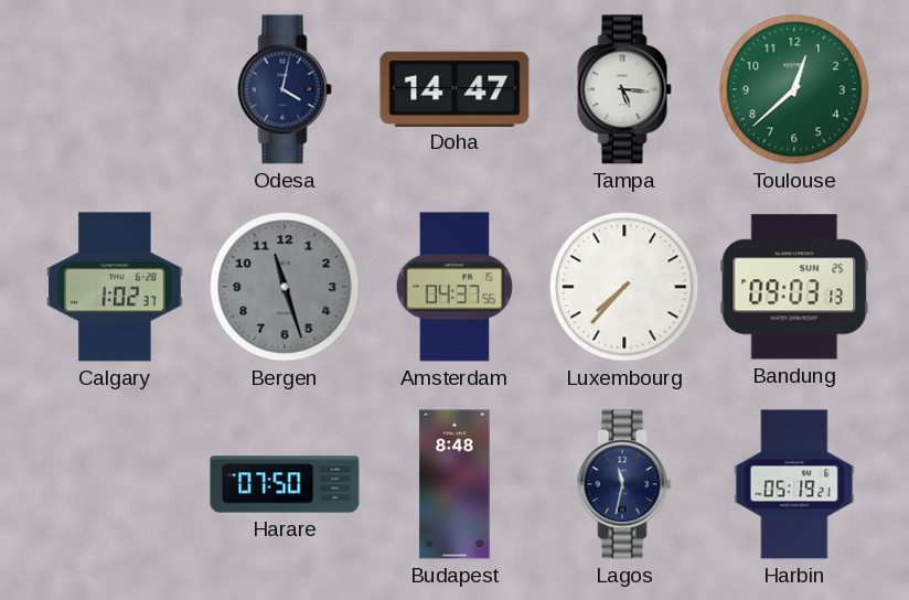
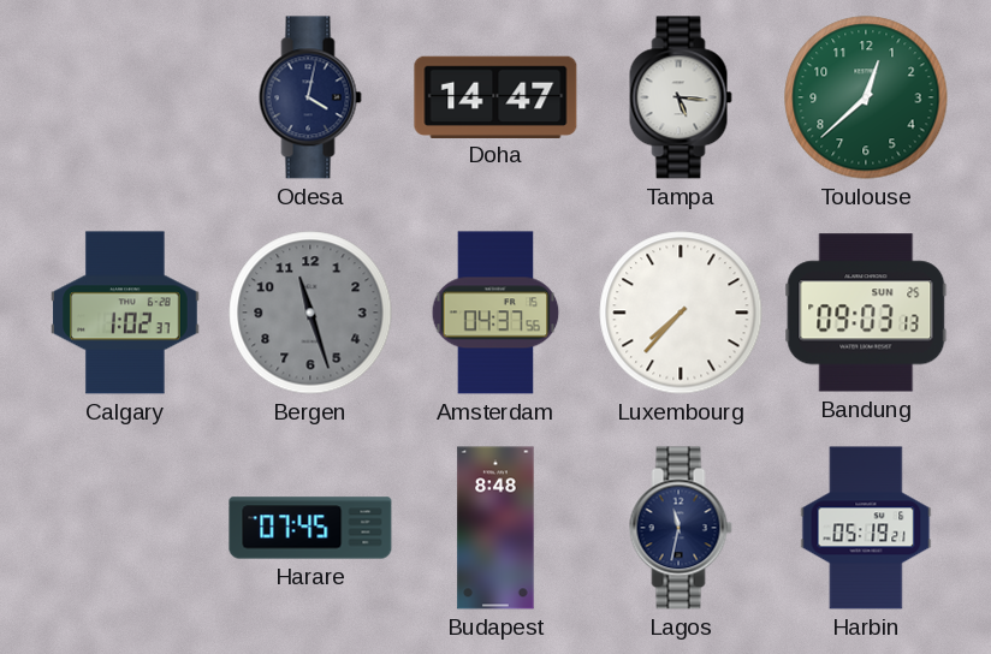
Harare: 07:50 -> 07:45
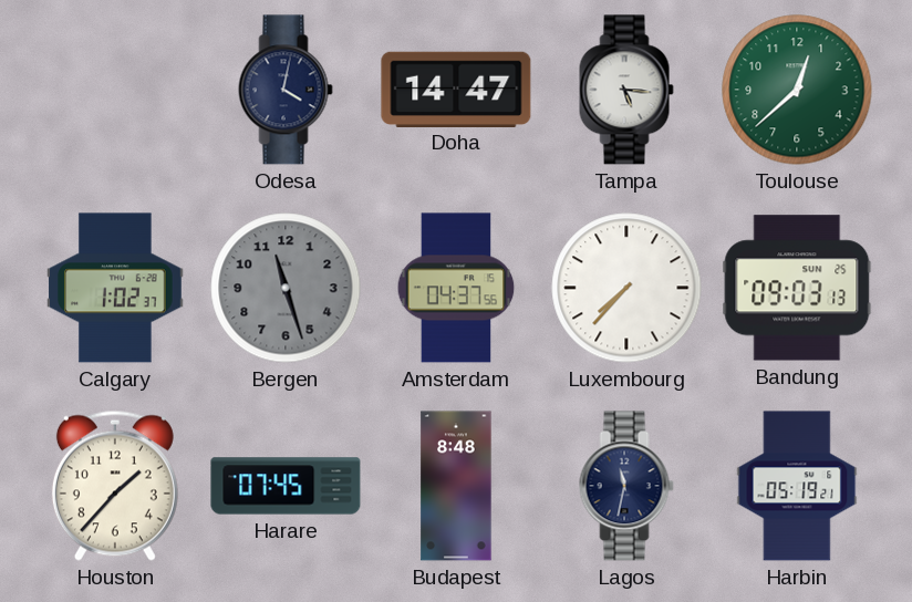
Houston: none -> 1:37
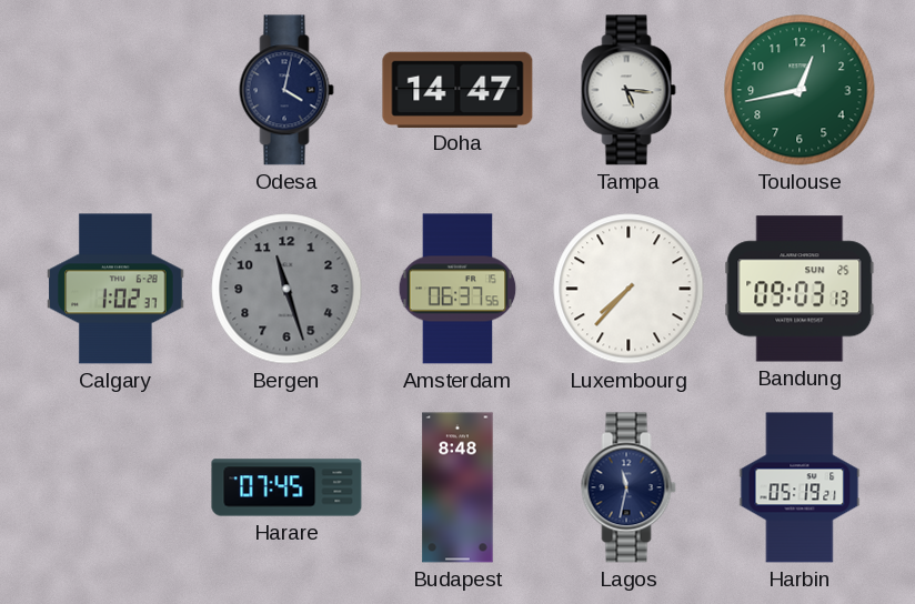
Toulouse: 12:38 -> 12:43
Amsterdam: 04:37 -> 06:37
Houston: 1:37 -> none
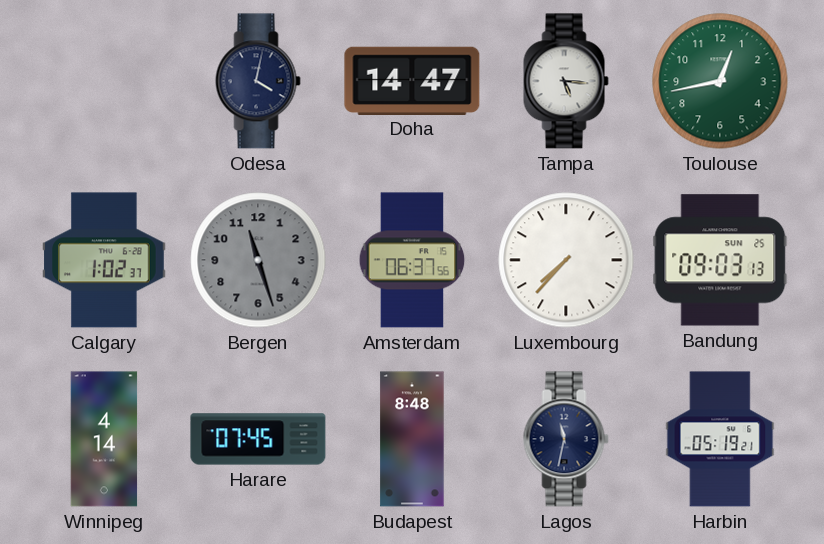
Winnipeg: none -> 4:14
